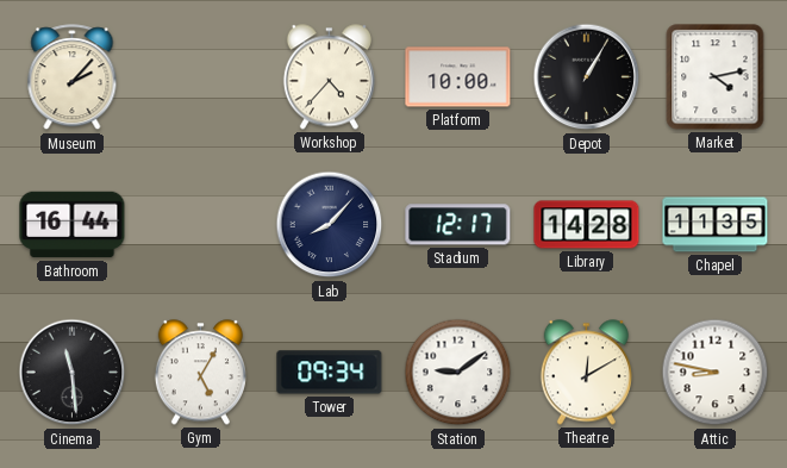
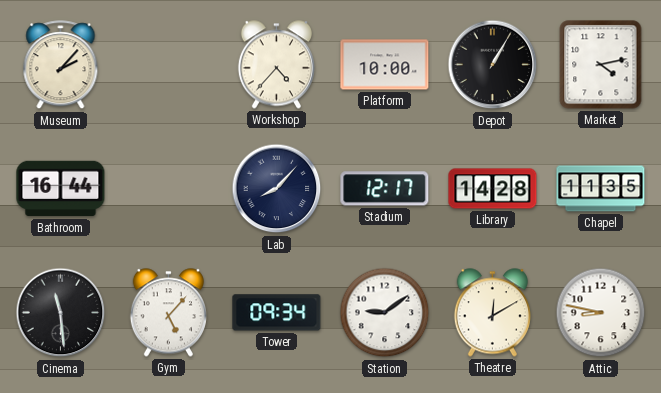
Gym: 5:05 -> 5:07
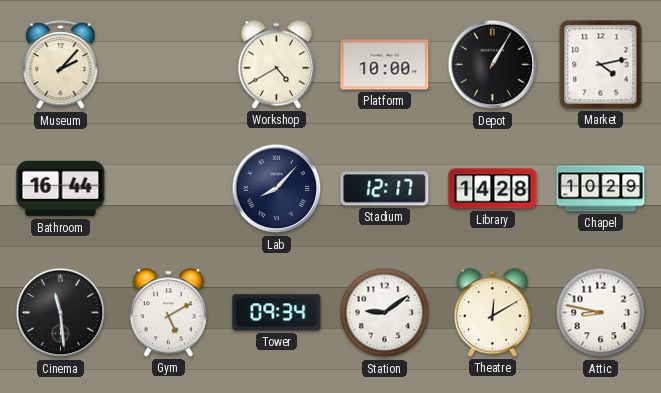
Workshop: 4:37 -> 4:40
Chapel: 11:35 -> 10:29
Gym: 5:07 -> 5:10
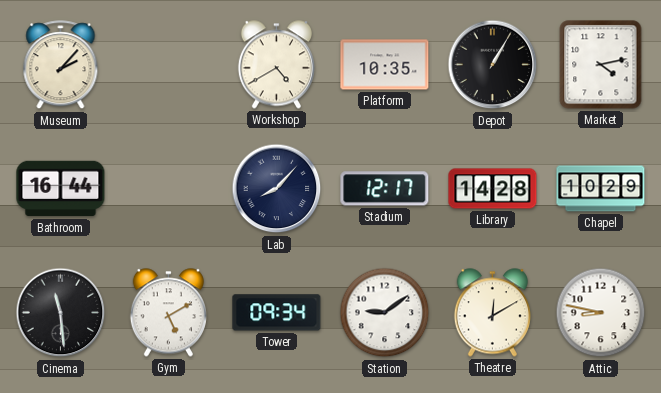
Platform: 10:00 -> 10:35
